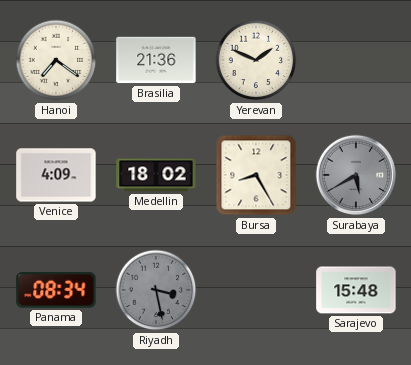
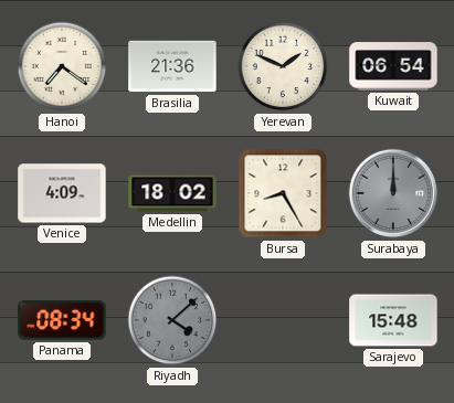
Kuwait: none -> 06:54
Surabaya: 5:40 -> 12:00
Riyadh: 3:28 -> 4:08
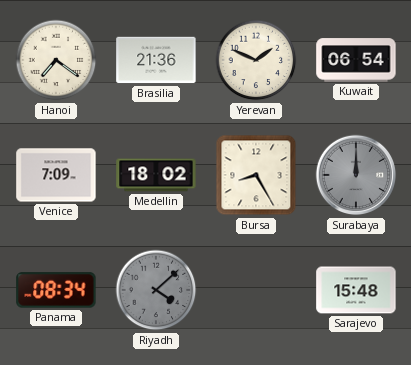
Venice: 4:09 -> 7:09
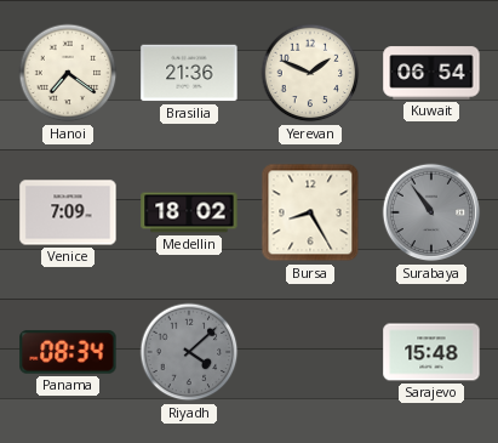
Surabaya: 12:00 -> 10:54
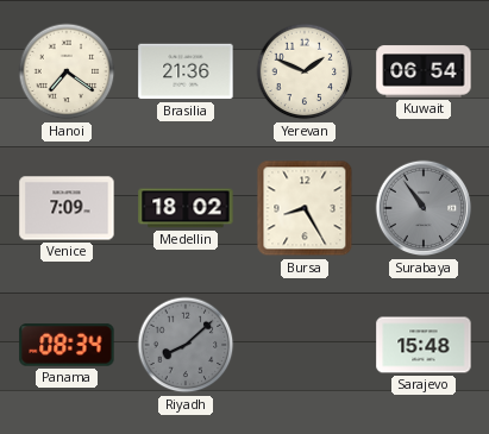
Riyadh: 4:08 -> 8:08
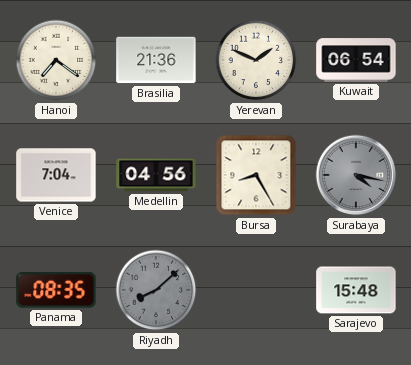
Venice: 7:09 -> 7:04
Medellin: 18:02 -> 04:56
Surabaya: 10:54 -> 4:17
Panama: 08:34 -> 08:35
